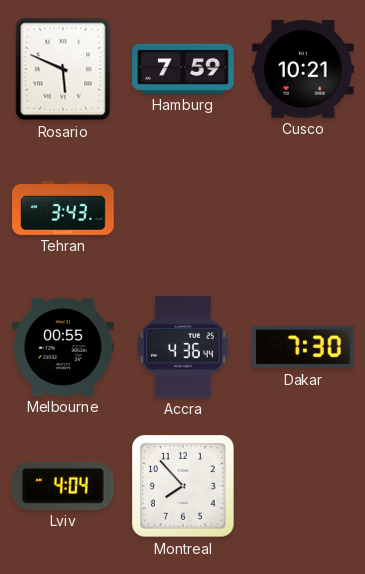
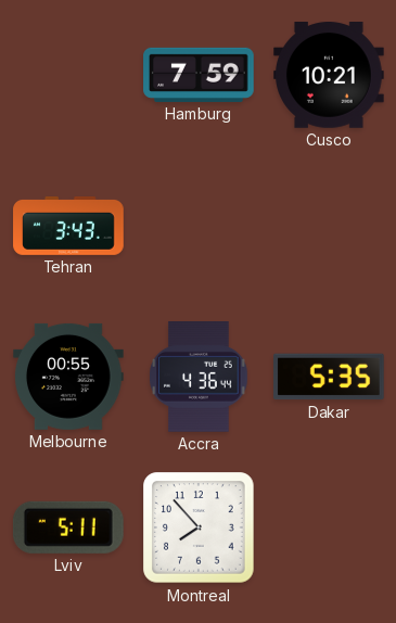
Rosario: 5:49 -> none
Dakar: 7:30 -> 5:35
Lviv: 4:04 -> 5:11
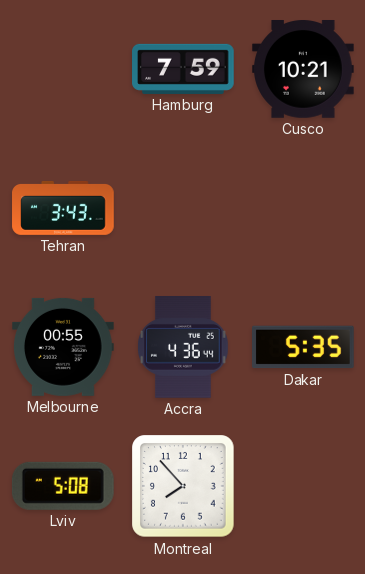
Lviv: 5:11 -> 5:08
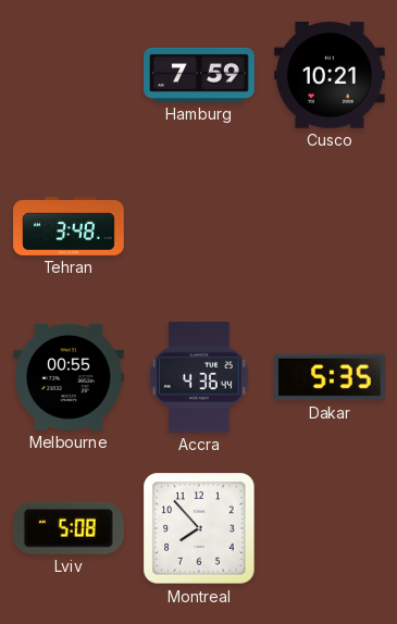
Tehran: 3:43 -> 3:48
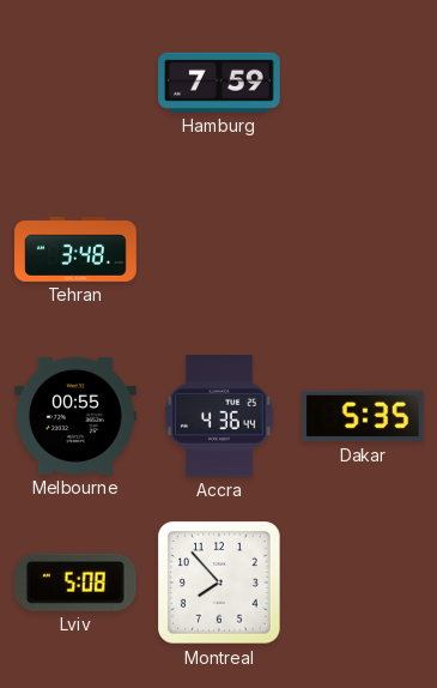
Cusco: 10:21 -> none
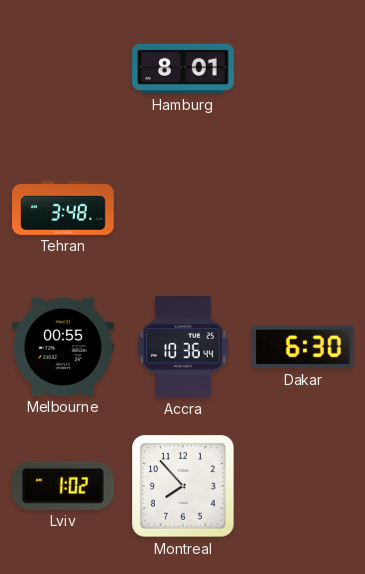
Hamburg: 7:59 -> 8:01
Accra: 4:36 -> 10:36
Dakar: 5:35 -> 6:30
Lviv: 5:08 -> 1:02
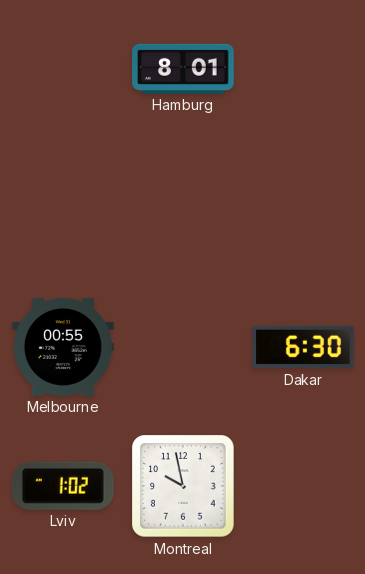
Tehran: 3:48 -> none
Accra: 10:36 -> none
Montreal: 7:53 -> 9:58
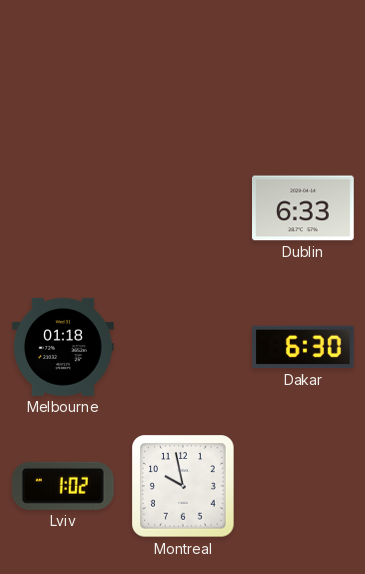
Hamburg: 8:01 -> none
Dublin: none -> 6:33
Melbourne: 00:55 -> 01:18
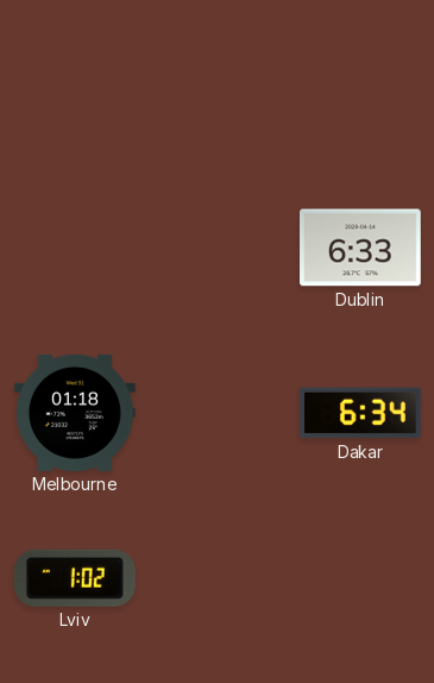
Dakar: 6:30 -> 6:34
Montreal: 9:58 -> none
